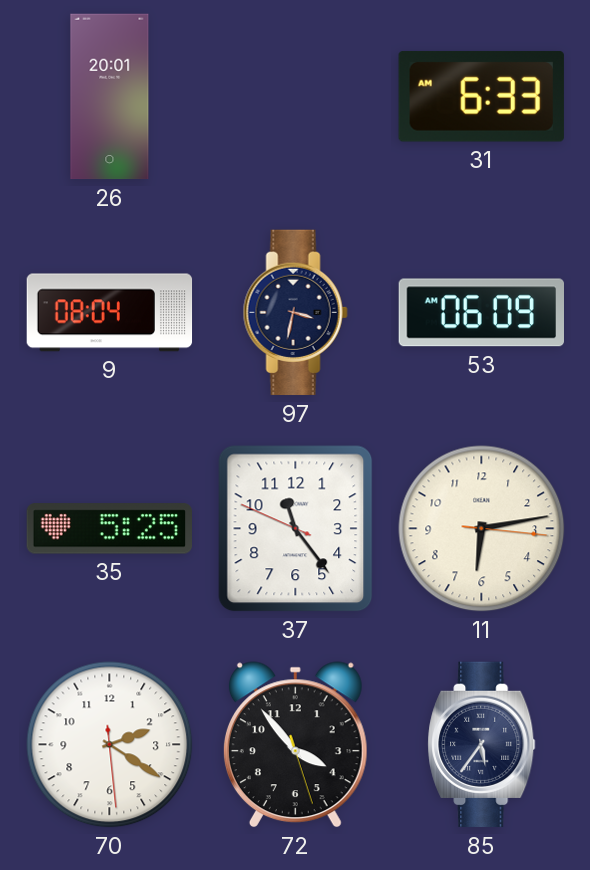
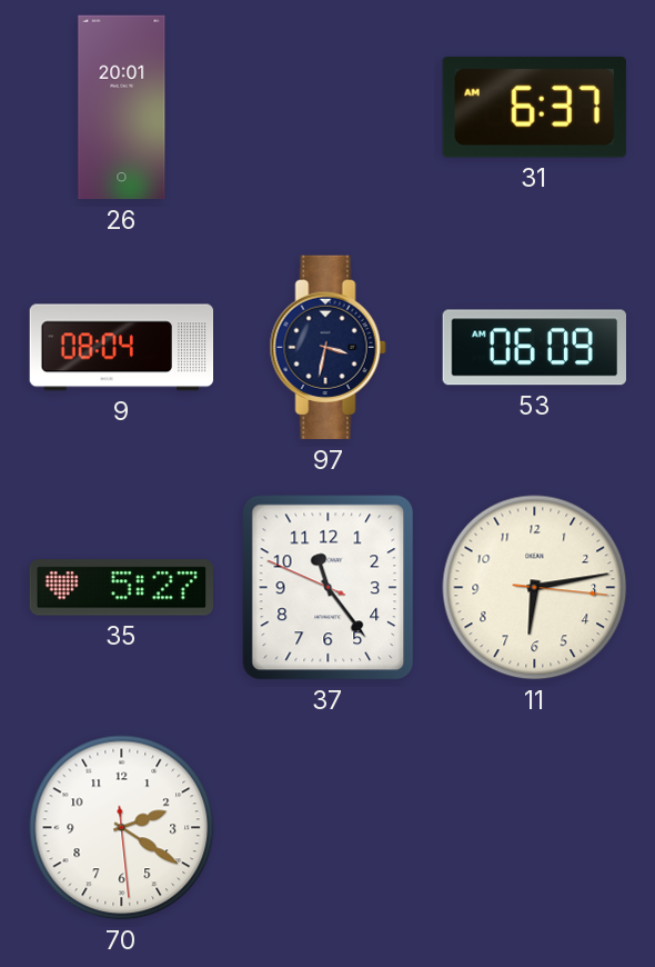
31: 6:33 -> 6:37
35: 5:25 -> 5:27
72: 3:53 -> none
85: 5:36 -> none
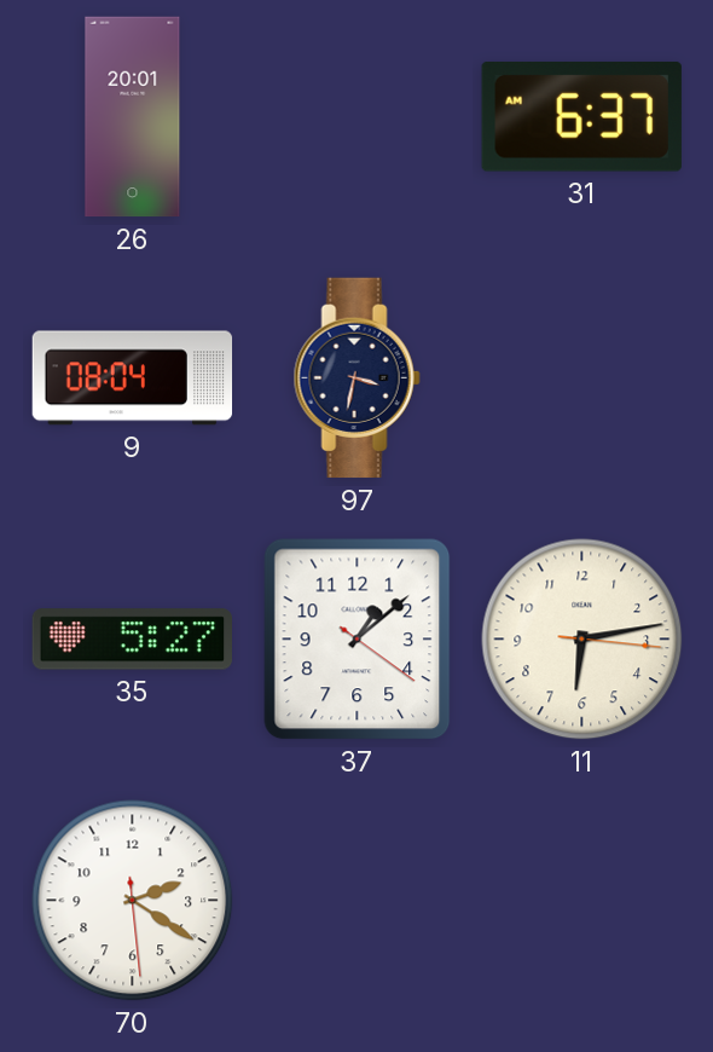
53: 06:09 -> none
37: 11:23 -> 1:08
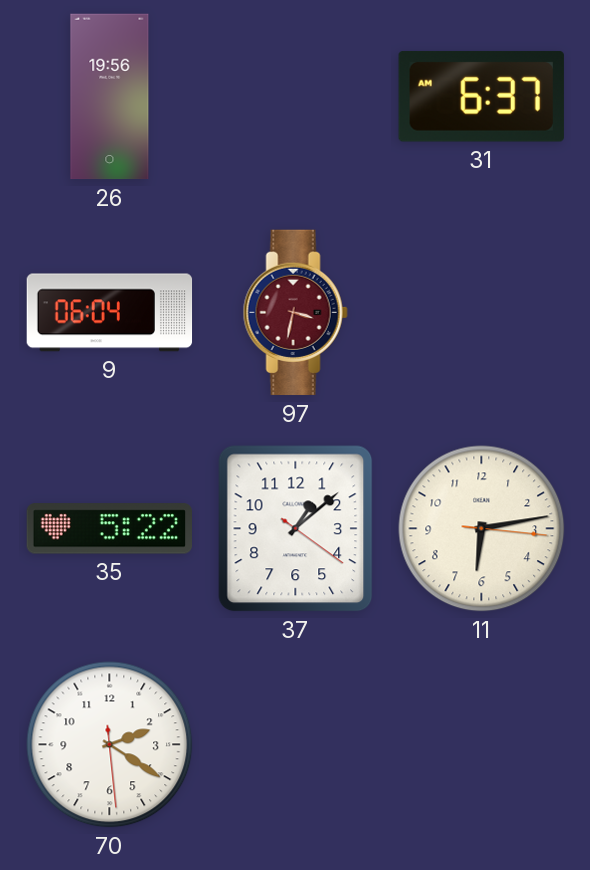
26: 20:01 -> 19:56
9: 08:04 -> 06:04
97 dial: navy -> burgundy
35: 5:27 -> 5:22
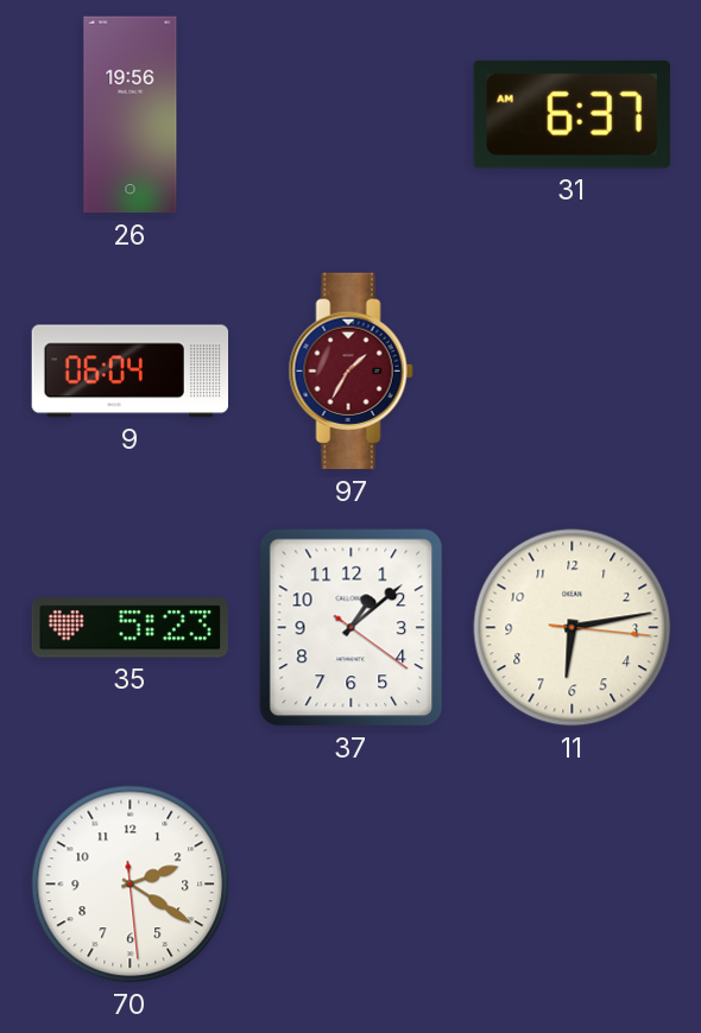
97: 3:32 -> 1:35
35: 5:22 -> 5:23
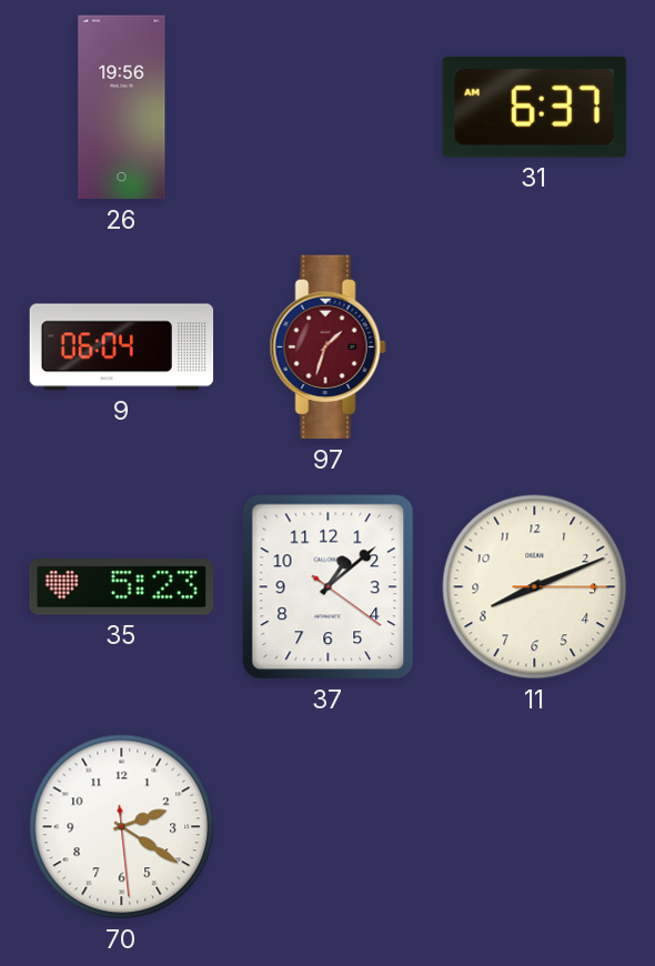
97: 1:35 -> 1:33
11: 6:13 -> 8:11
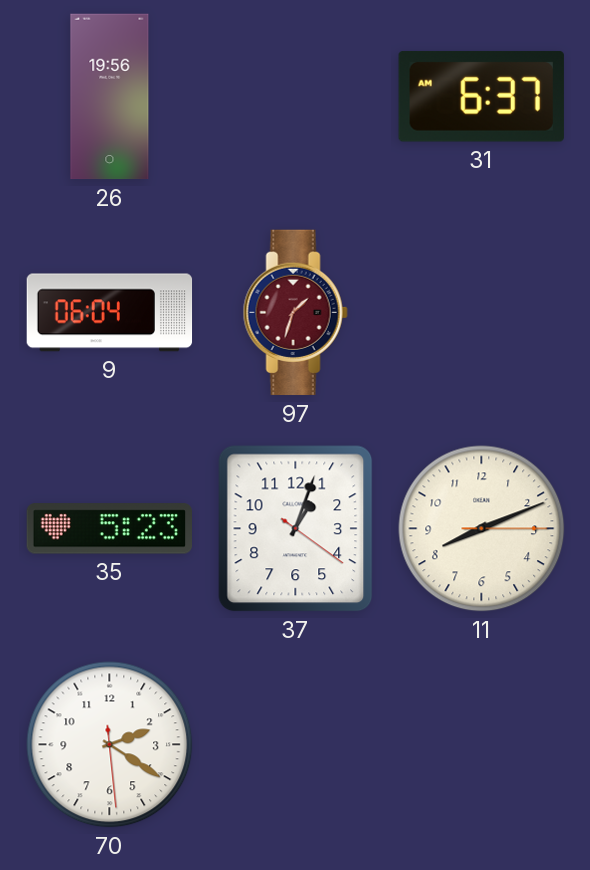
37: 1:08 -> 1:03
